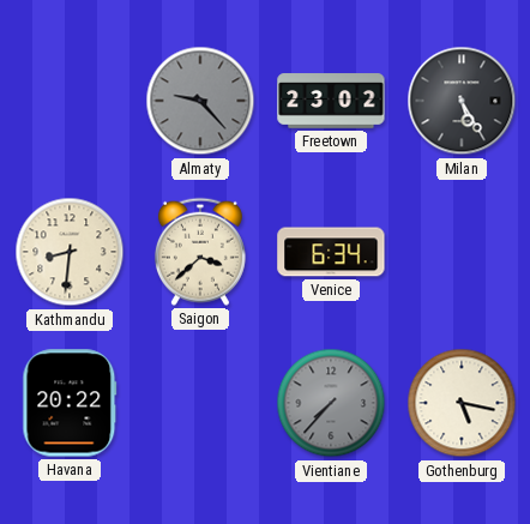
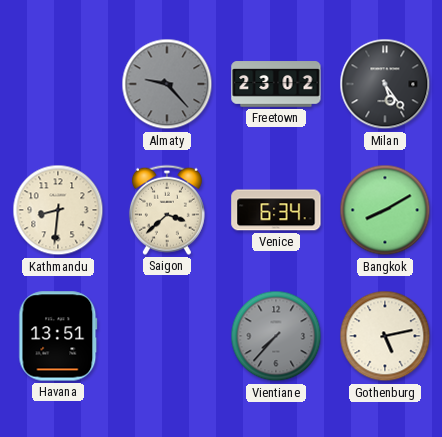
Milan: 5:25 -> 5:24
Bangkok: none -> 8:10
Havana: 20:22 -> 13:51
Gothenburg: 5:17 -> 5:13
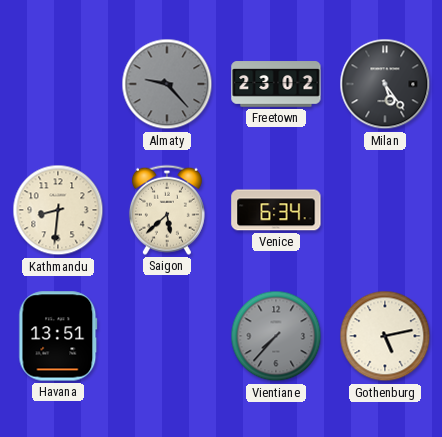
Saigon: 3:38 -> 5:38
Bangkok: 8:10 -> none
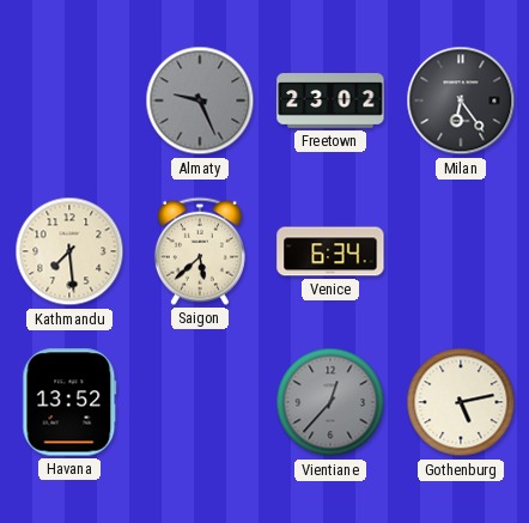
Almaty: 9:23 -> 9:26
Milan: 5:24 -> 6:24
Kathmandu: 8:31 -> 7:29
Havana: 13:51 -> 13:52
Vientiane: 7:37 -> 12:37
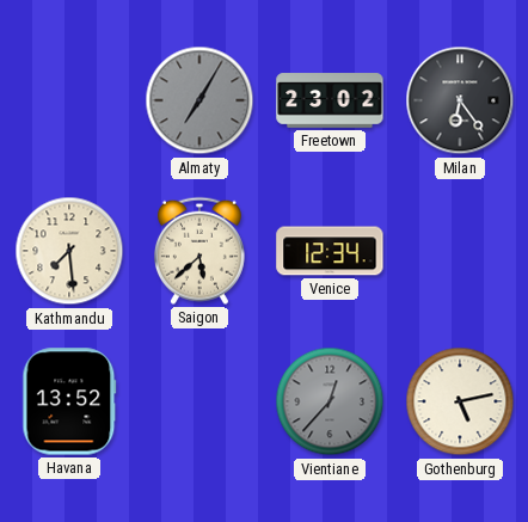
Almaty: 9:26 -> 7:05
Venice: 6:34 -> 12:34
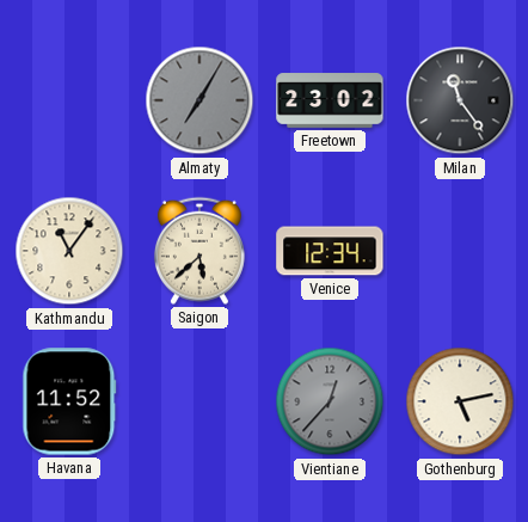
Milan: 6:24 -> 11:24
Kathmandu: 7:29 -> 11:06
Havana: 13:52 -> 11:52
